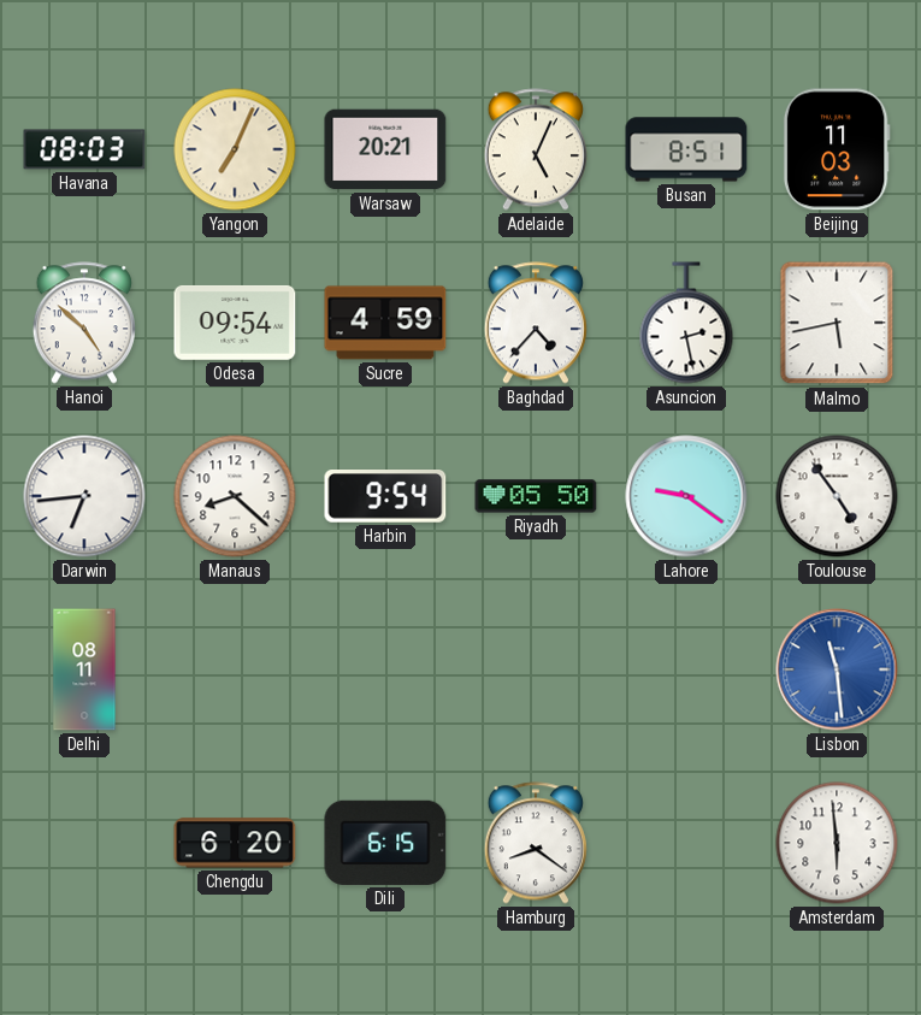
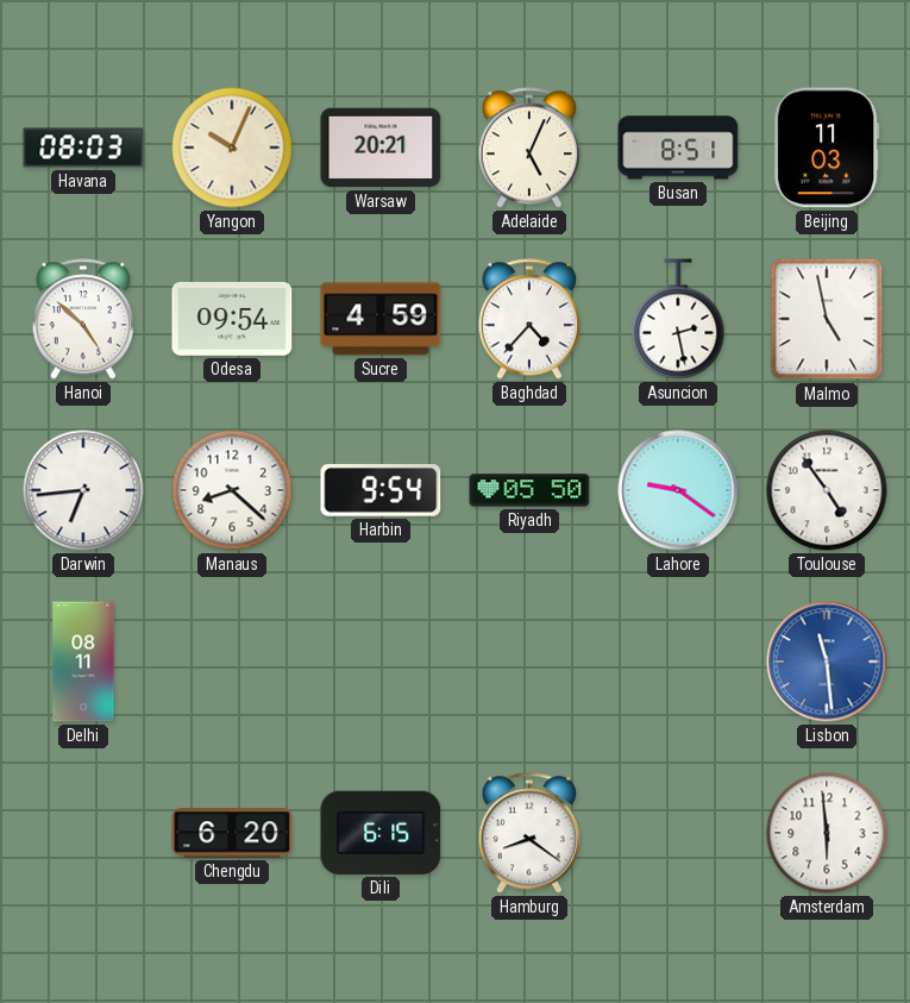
Yangon: 7:04 -> 10:04
Malmo: 5:43 -> 4:58
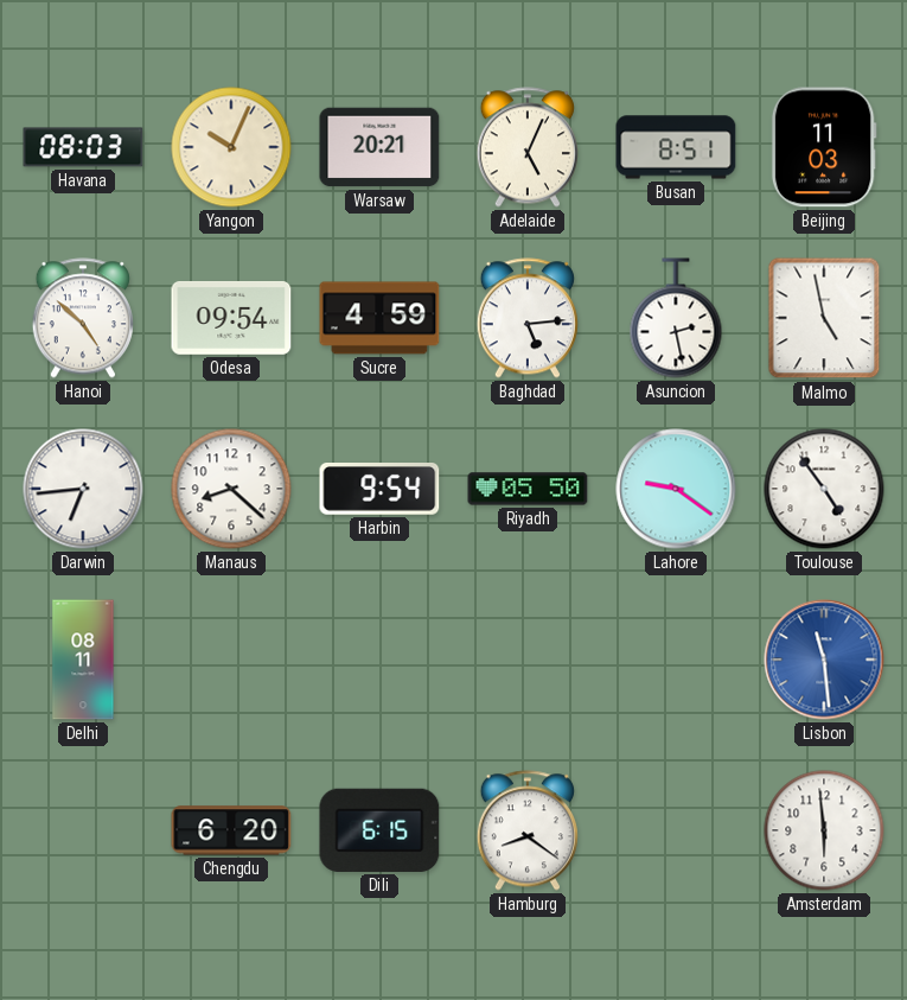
Baghdad: 4:37 -> 5:14
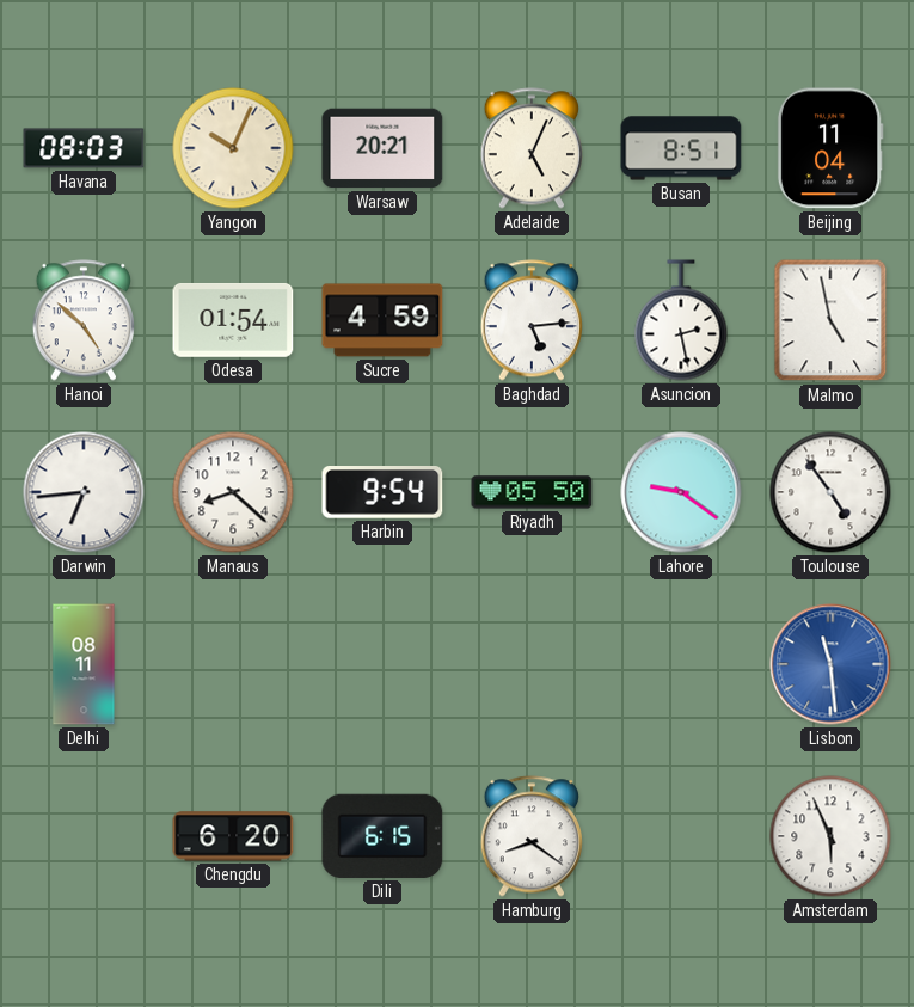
Beijing: 11:03 -> 11:04
Odesa: 09:54 -> 01:54
Amsterdam: 5:59 -> 5:56
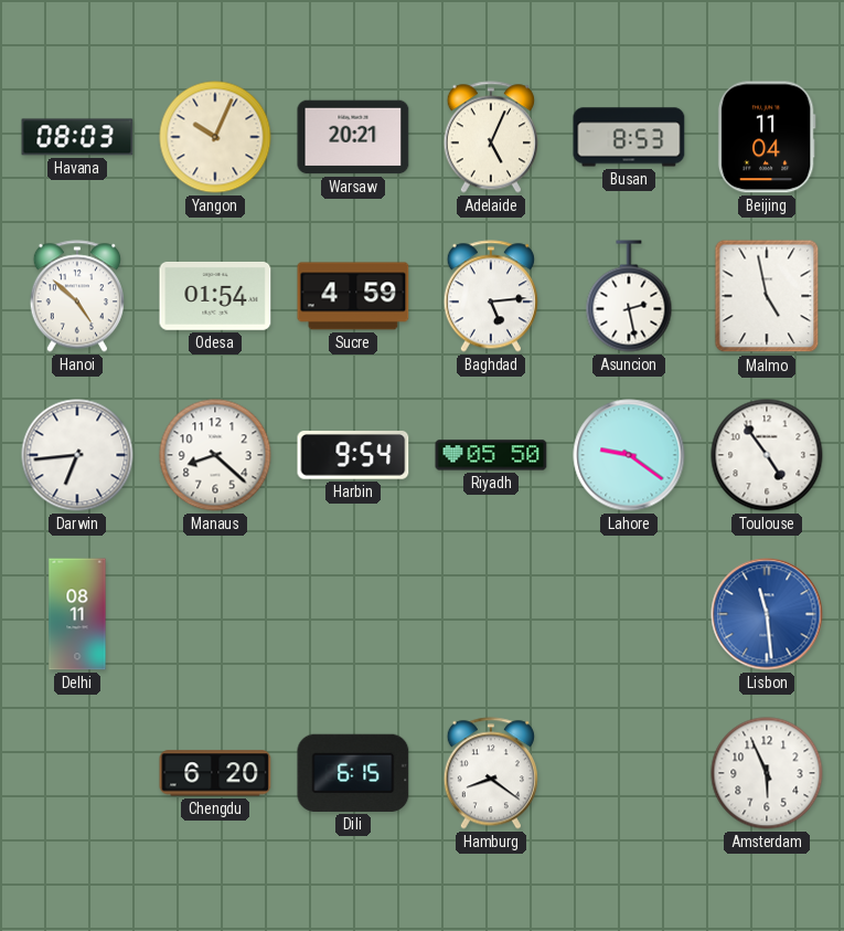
Busan: 8:51 -> 8:53
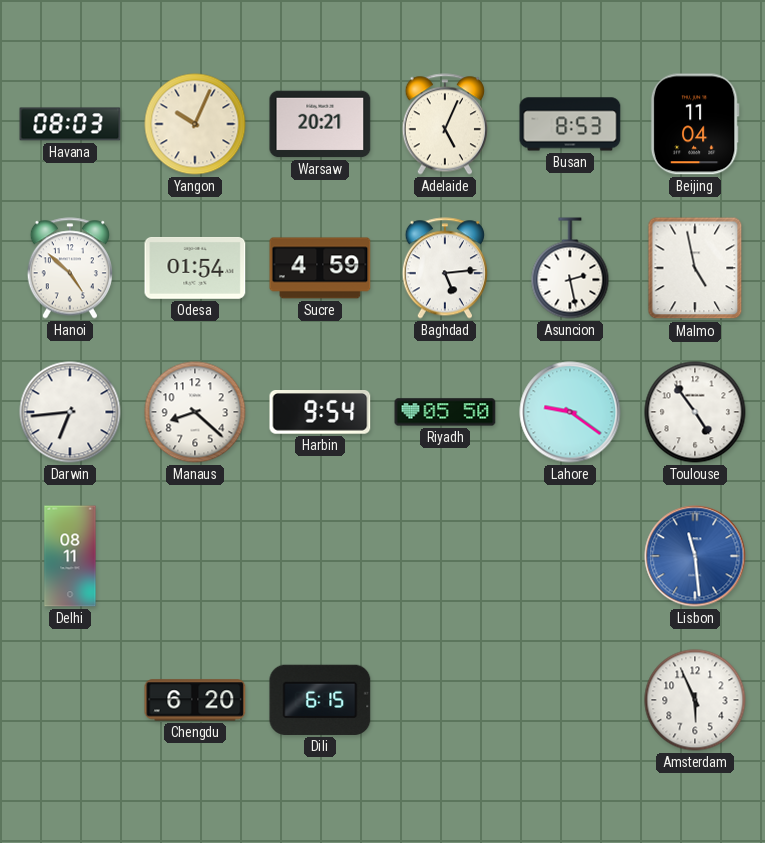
Hamburg: 8:21 -> none
